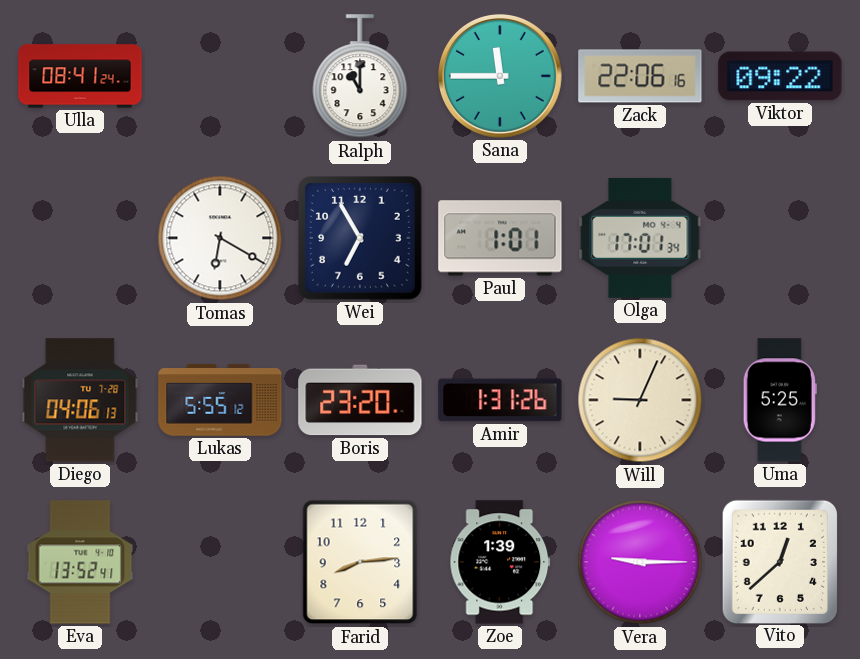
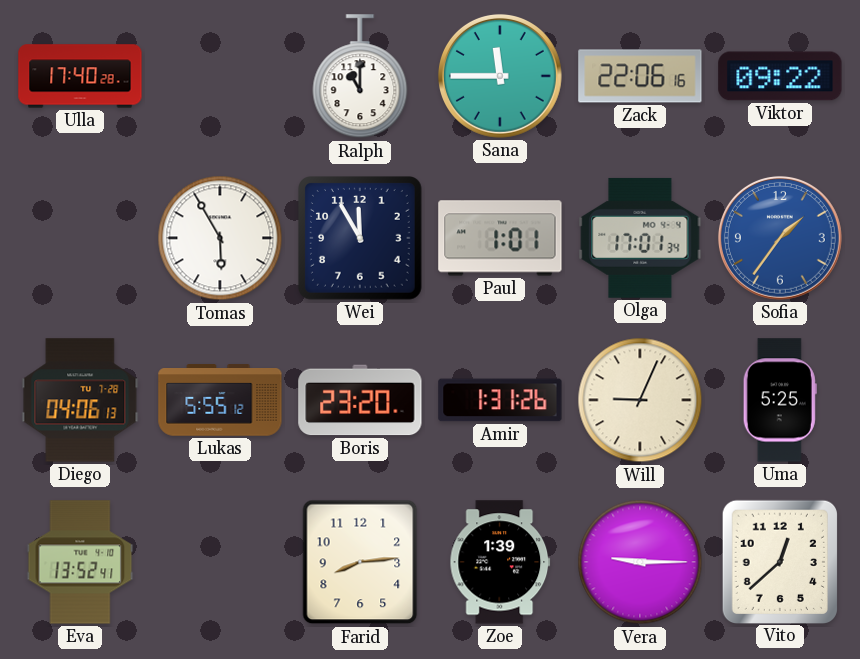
Ulla: 08:41 -> 17:40
Tomas: 6:20 -> 5:55
Wei: 6:55 -> 11:55
Sofia: none -> 1:36
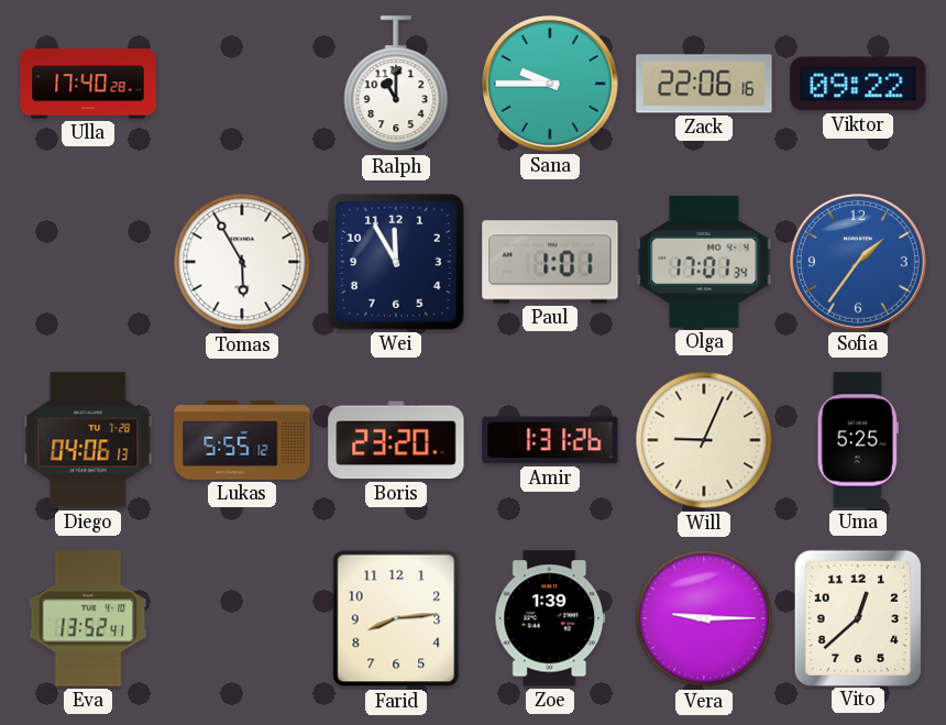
Sana: 11:45 -> 9:45
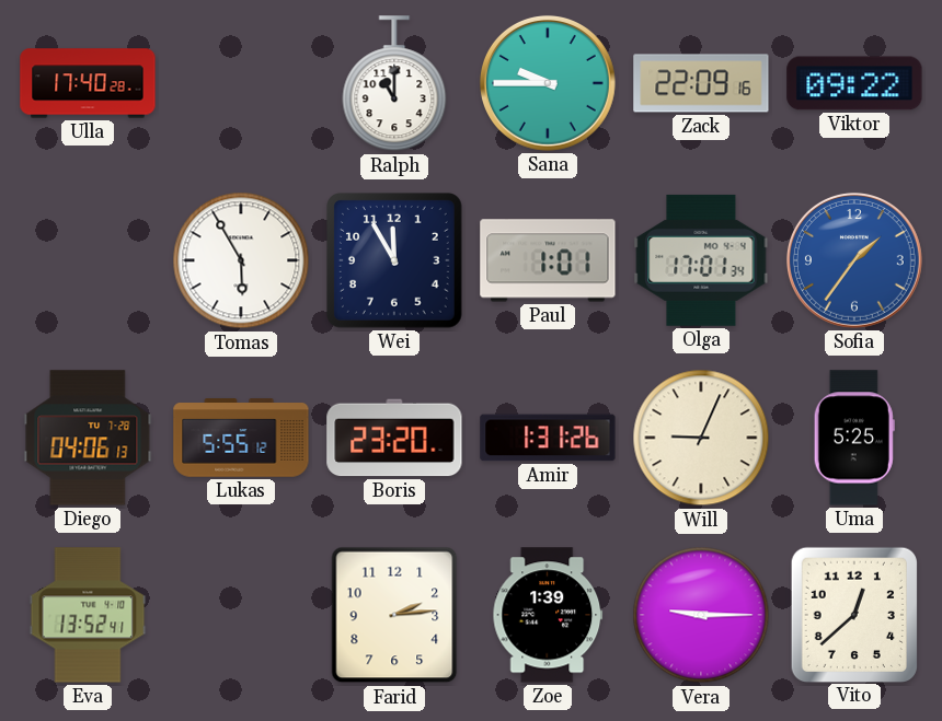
Zack: 22:06 -> 22:09
Farid: 8:14 -> 2:14
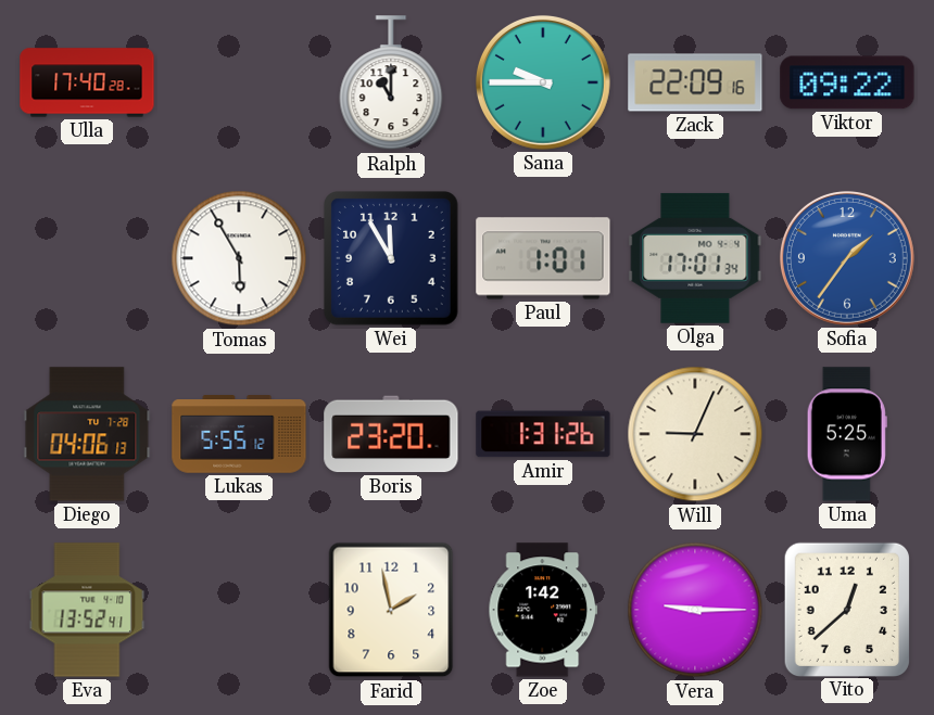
Farid: 2:14 -> 1:58
Zoe: 1:39 -> 1:42
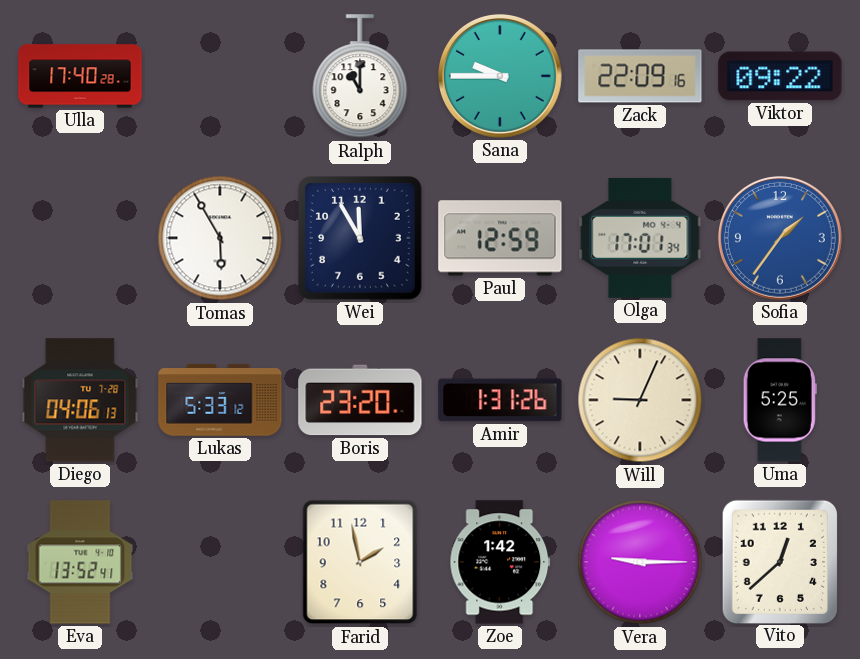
Paul: 1:01 -> 12:59
Lukas: 5:55 -> 5:33
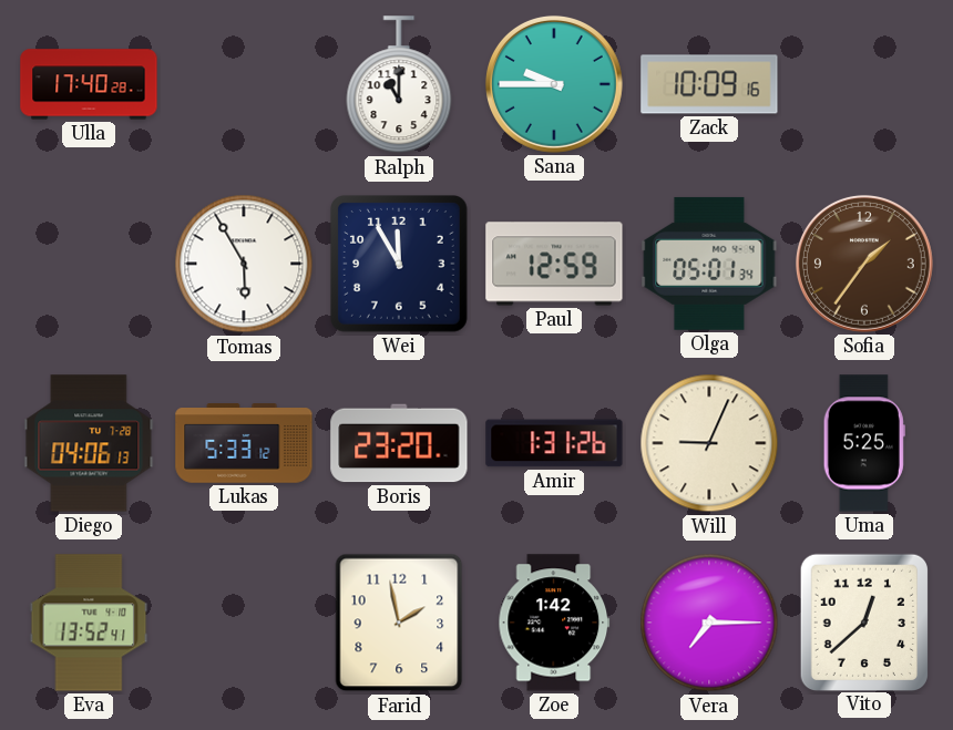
Zack: 22:09 -> 10:09
Viktor: 09:22 -> none
Olga: 17:01 -> 05:01
Sofia dial: blue -> brown
Vera: 9:15 -> 7:15
